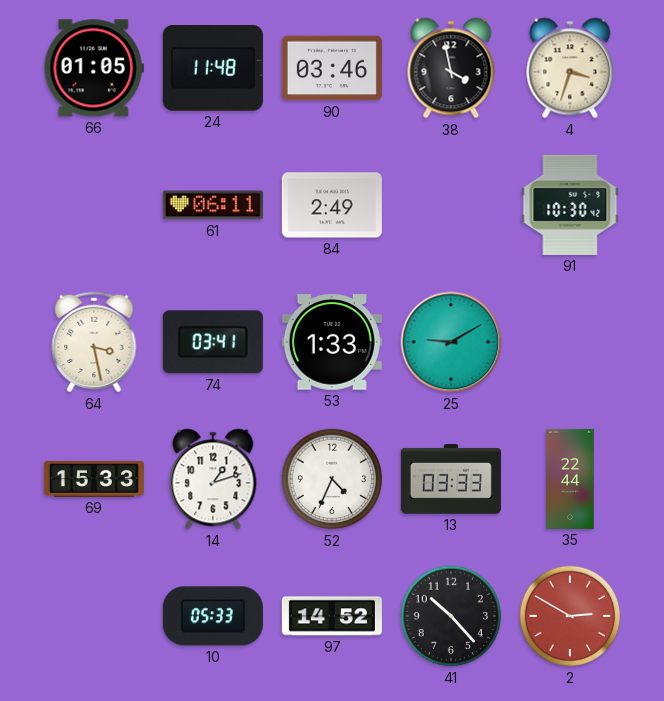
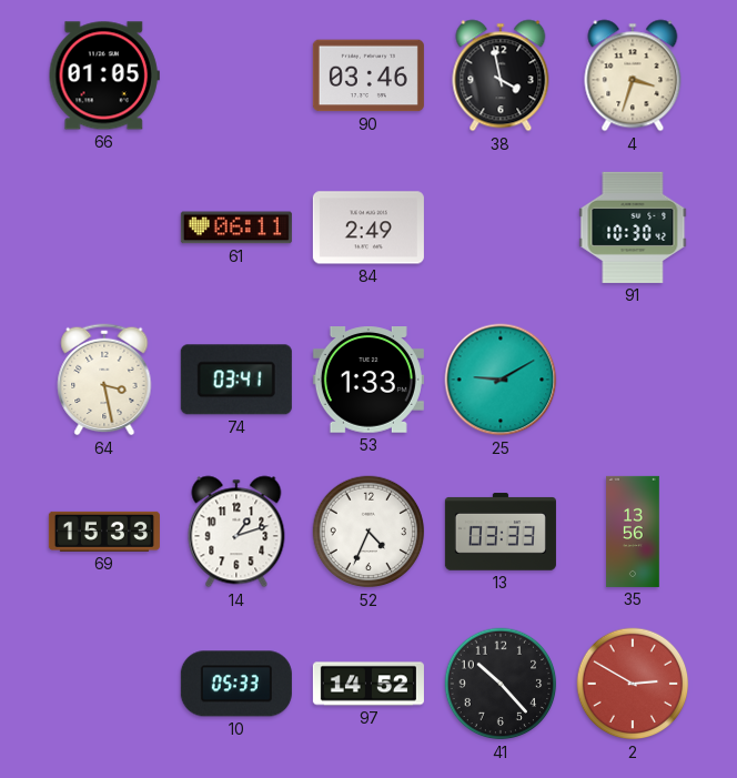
24: 11:48 -> none
35: 22:44 -> 13:56
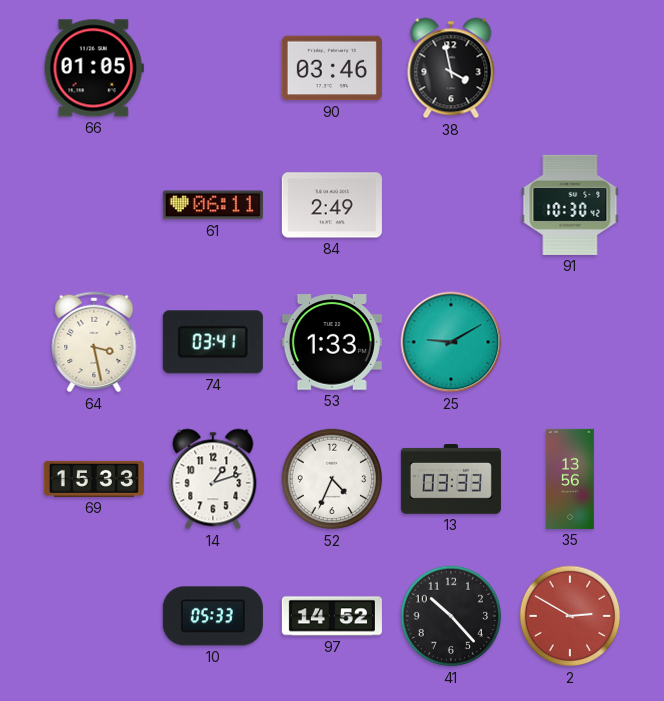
4: 3:33 -> none
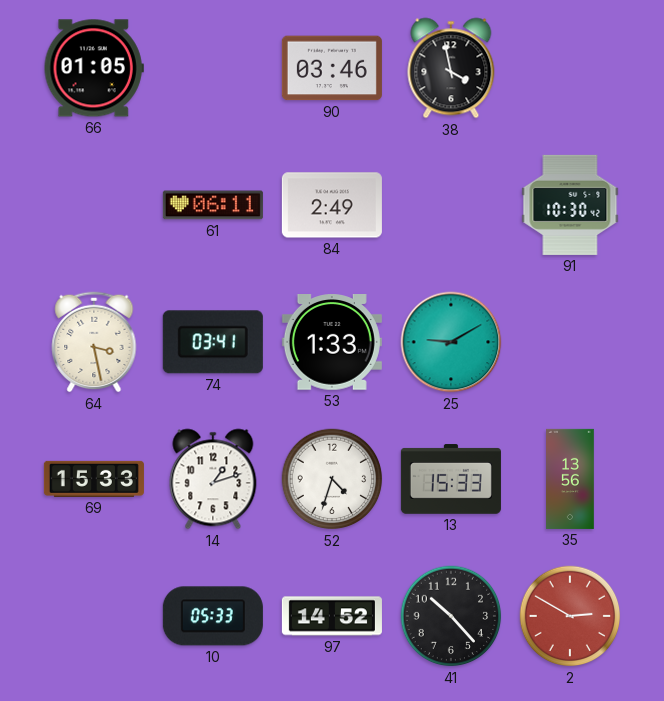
52: 4:34 -> 4:33
13: 03:33 -> 15:33
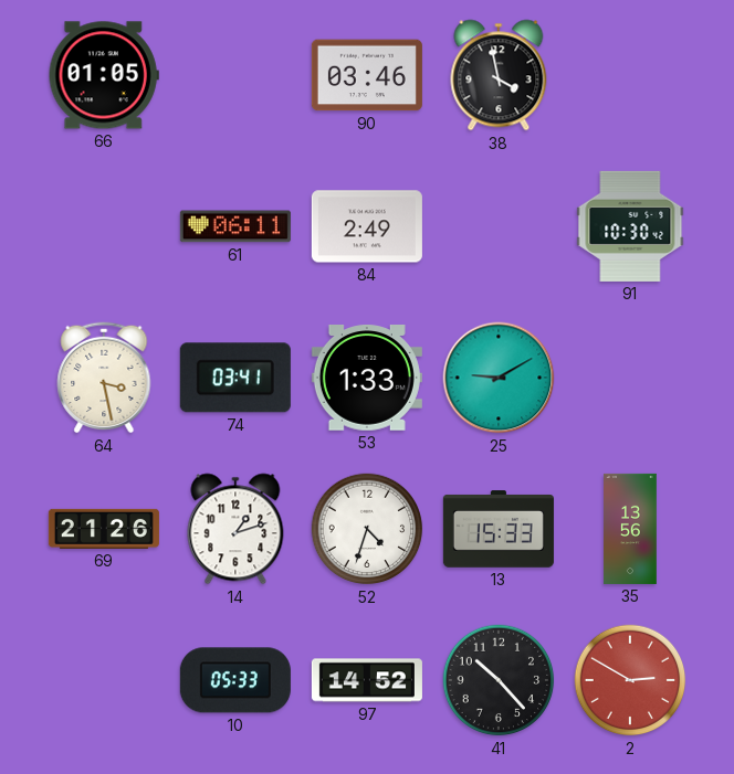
69: 15:33 -> 21:26
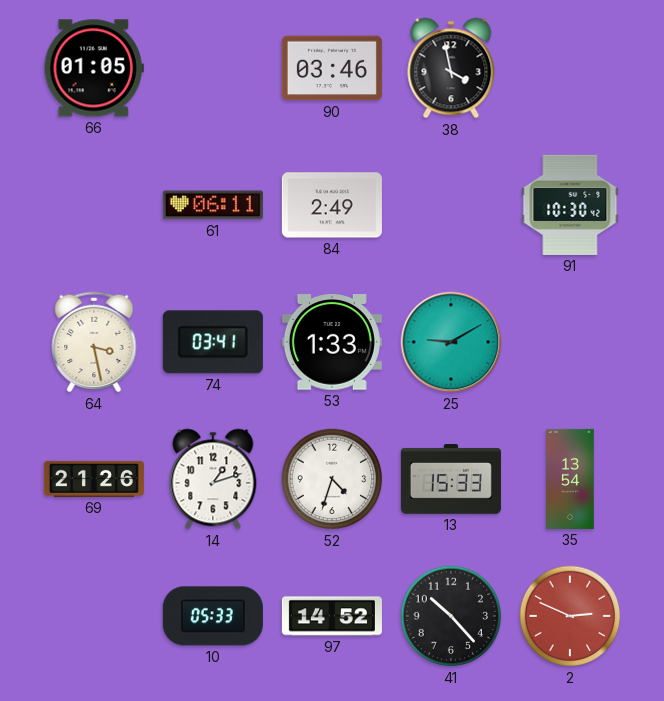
35: 13:56 -> 13:54
2: 2:50 -> 2:49
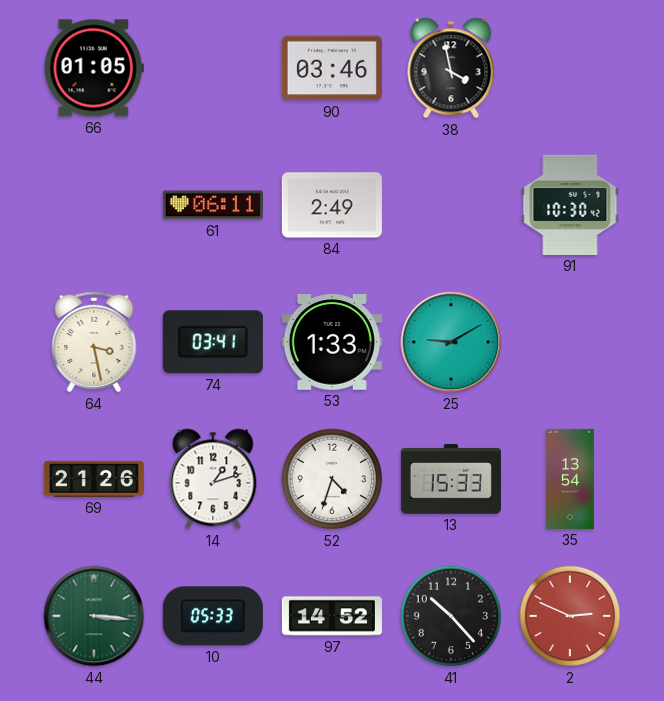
44: none -> 3:16
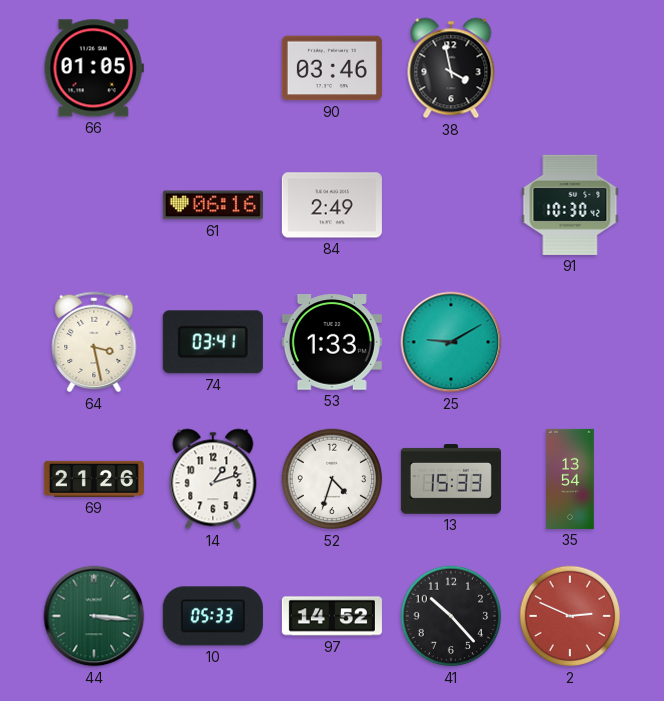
61: 06:11 -> 06:16
